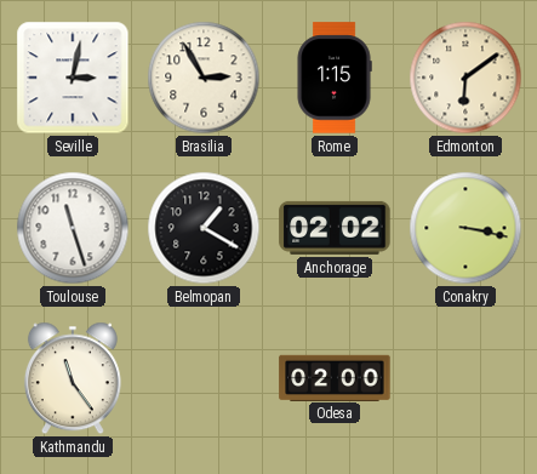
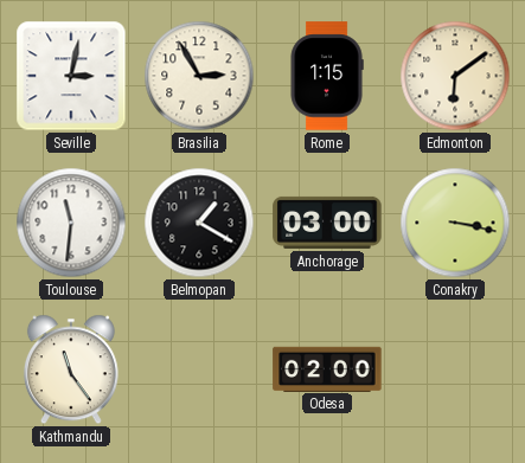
Toulouse: 11:27 -> 11:31
Anchorage: 02:02 -> 03:00
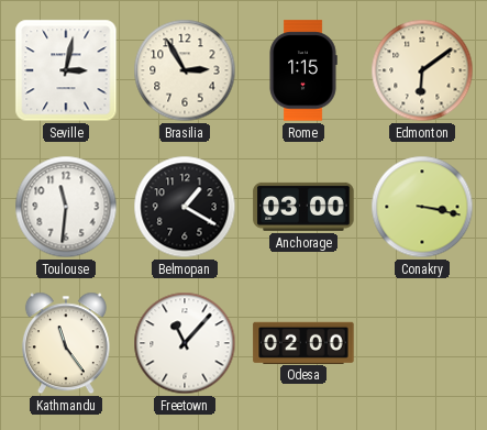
Freetown: none -> 11:07
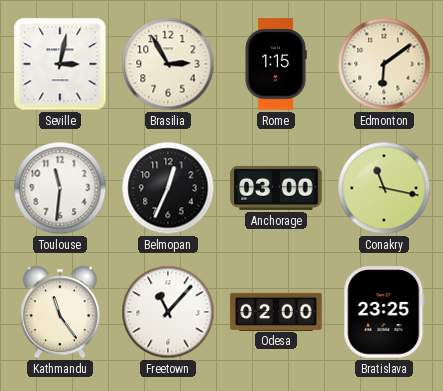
Belmopan: 1:20 -> 12:34
Conakry: 3:17 -> 11:17
Bratislava: none -> 23:25
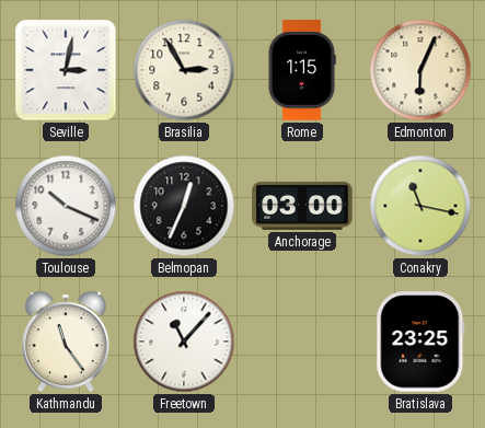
Edmonton: 6:09 -> 6:04
Toulouse: 11:31 -> 10:19
Odesa: 02:00 -> none
